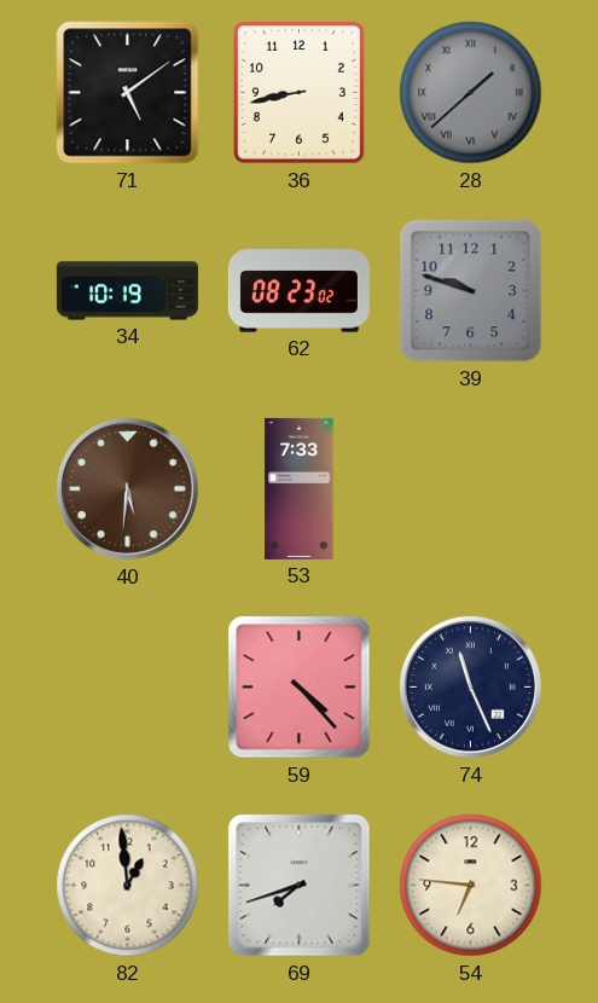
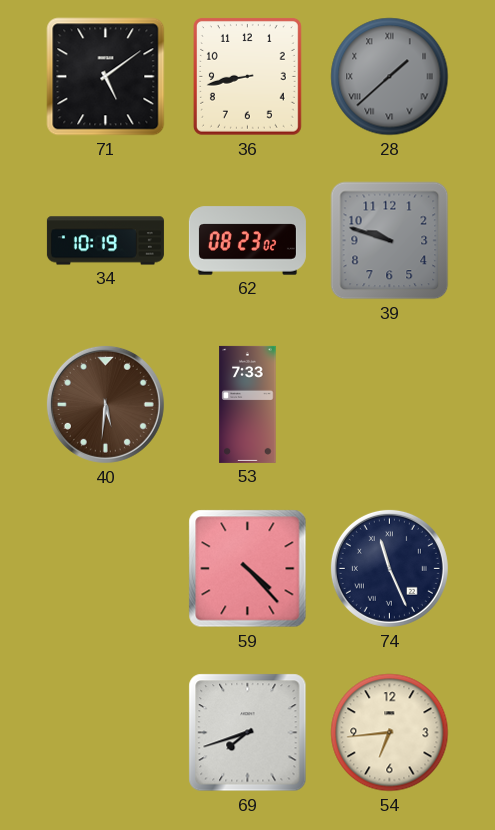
82: 12:59 -> none
54: 6:46 -> 6:44
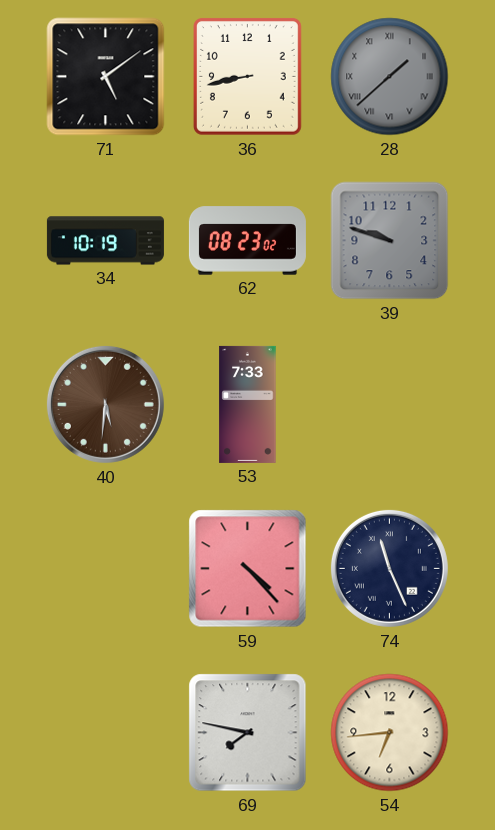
69: 7:42 -> 7:47
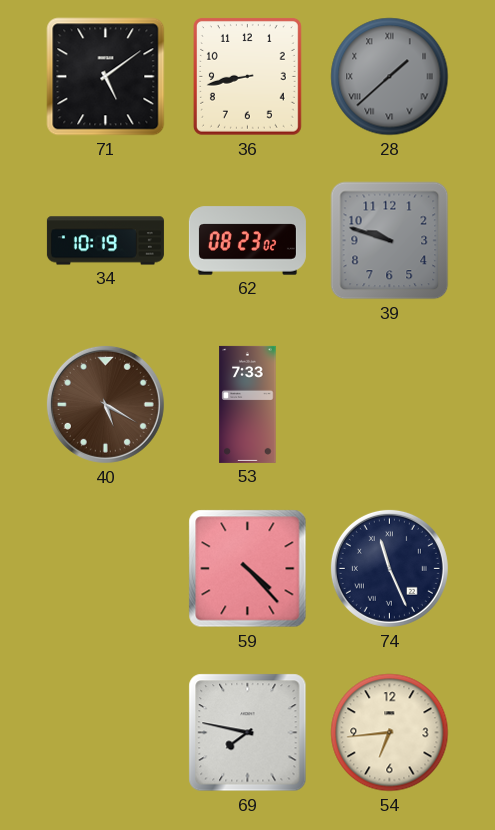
40: 5:31 -> 5:20
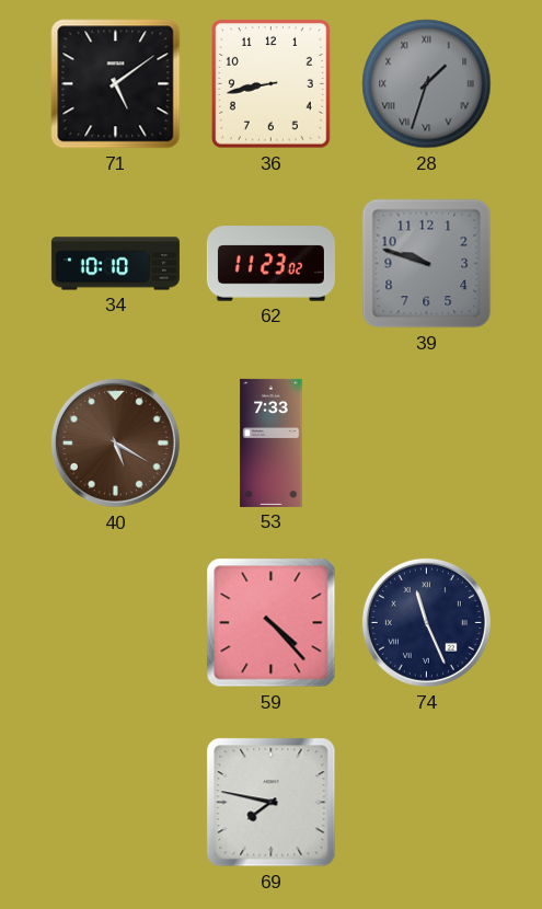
28: 1:38 -> 1:33
34: 10:19 -> 10:10
62: 08:23 -> 11:23
54: 6:44 -> none
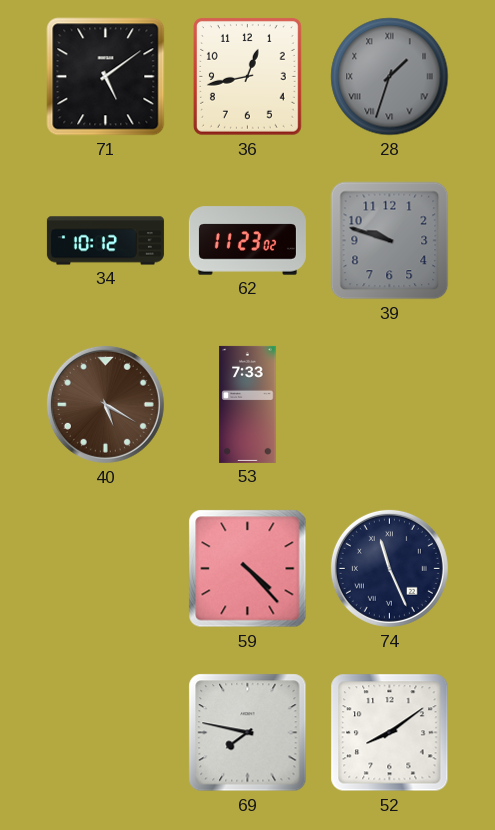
36: 8:43 -> 12:43
34: 10:10 -> 10:12
52: none -> 8:09
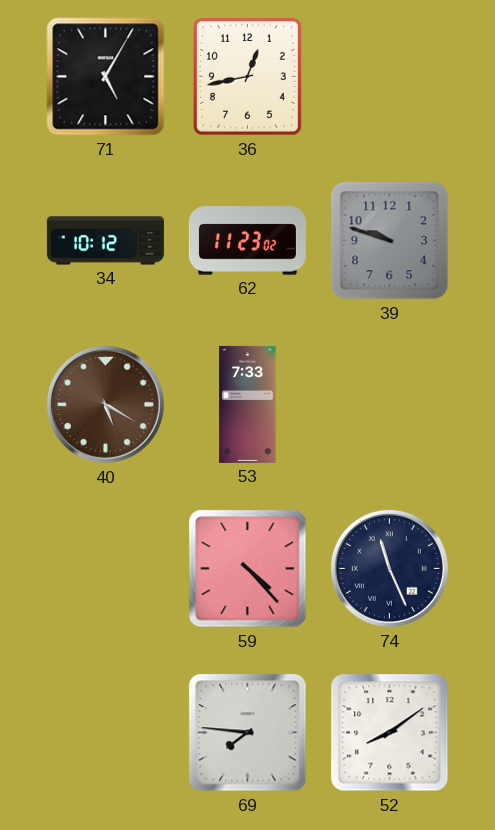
71: 5:09 -> 5:05
28: 1:33 -> none
69: 7:47 -> 7:46
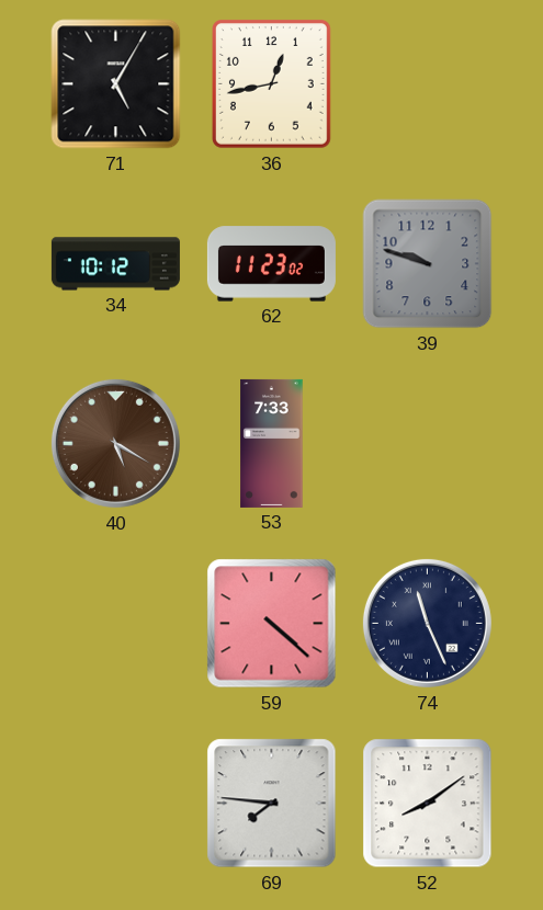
59: 4:23 -> 4:22
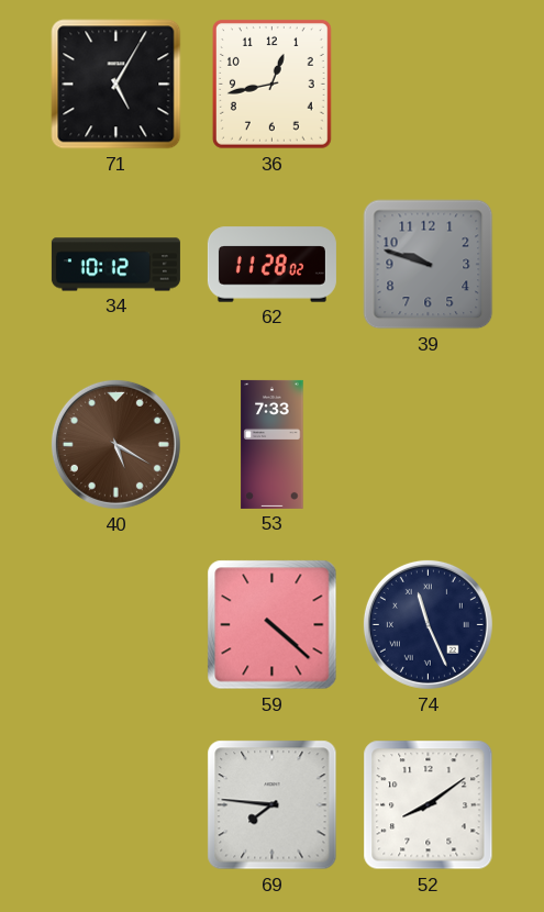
62: 11:23 -> 11:28
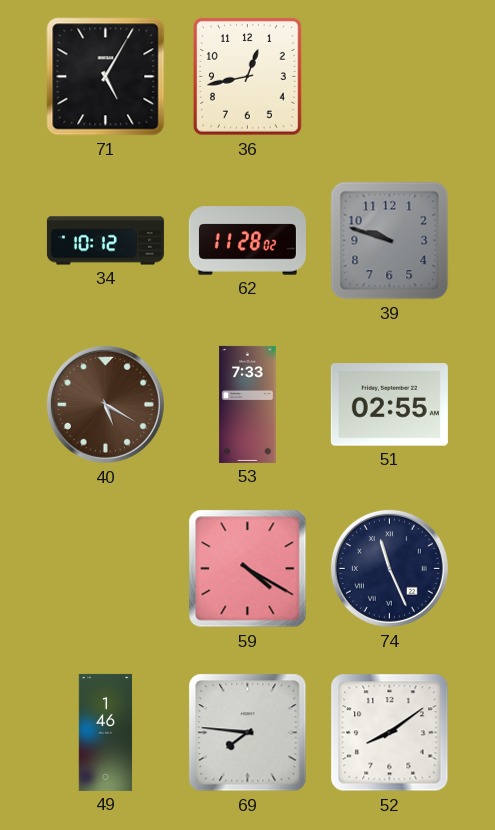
51: none -> 02:55
59: 4:22 -> 4:20
49: none -> 1:46
